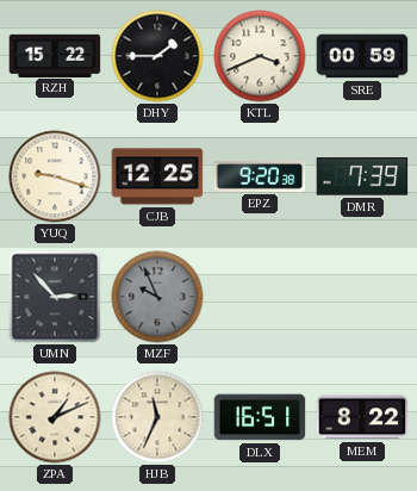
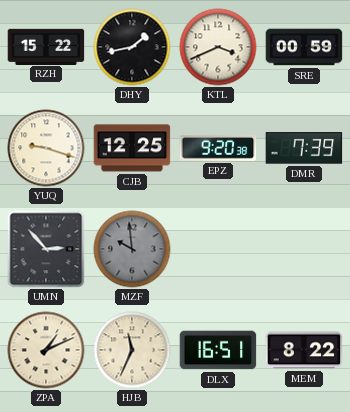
DHY: 1:45 -> 1:43
MZF: 9:56 -> 9:59
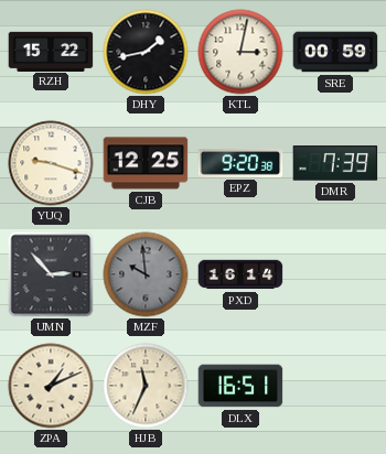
KTL: 3:41 -> 3:02
PXD: none -> 16:14
MEM: 8:22 -> none
